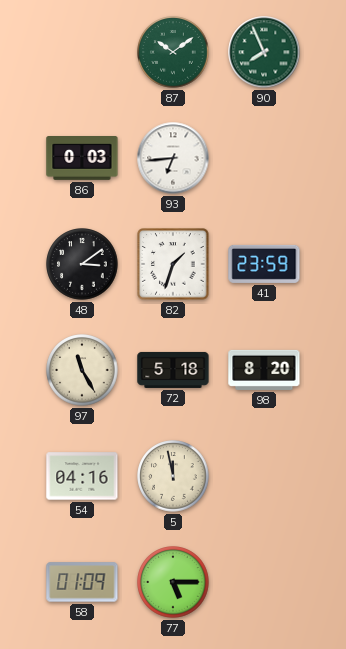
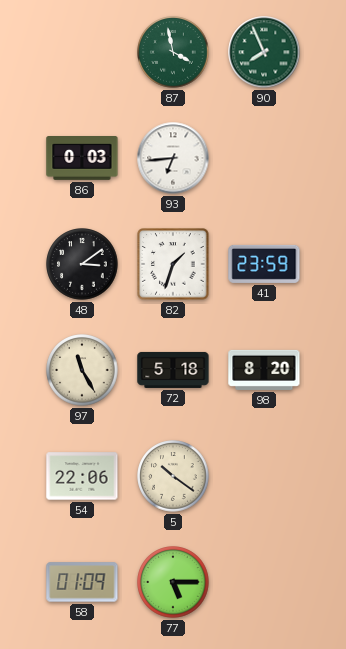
87: 10:09 -> 3:58
54: 04:16 -> 22:06
5: 11:58 -> 10:21
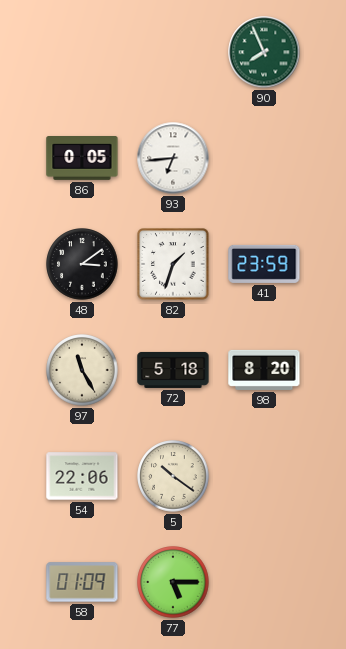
87: 3:58 -> none
86: 0:03 -> 0:05
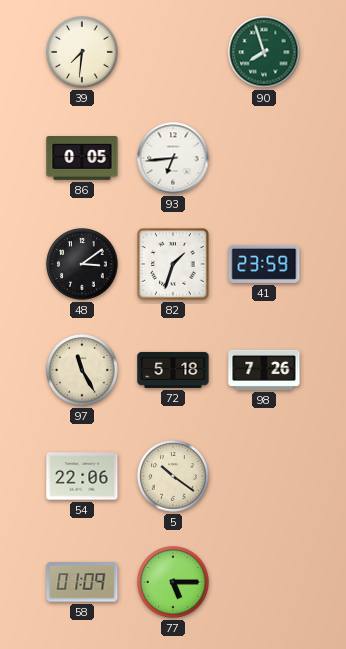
39: none -> 7:31
90: 7:56 -> 7:57
98: 8:20 -> 7:26
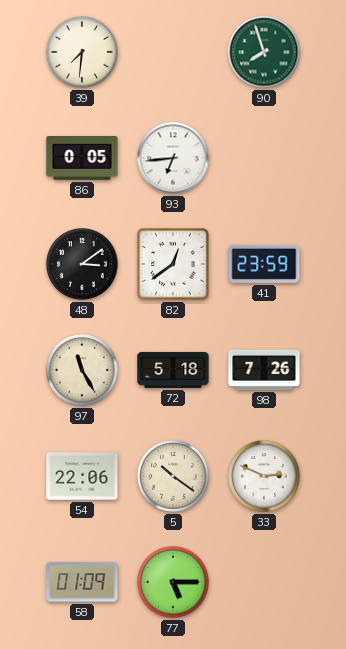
82: 1:33 -> 12:39
33: none -> 2:49
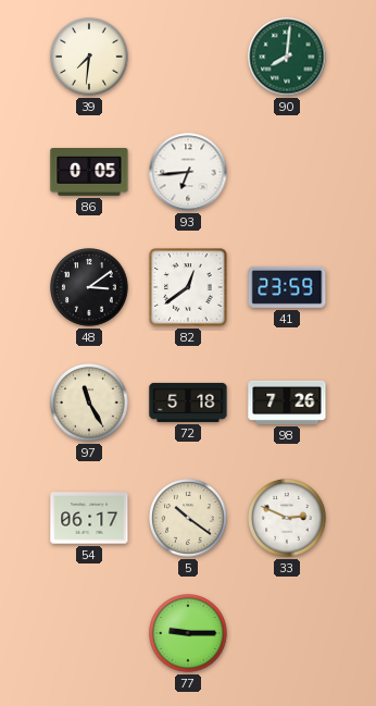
90: 7:57 -> 8:01
54: 22:06 -> 06:17
58: 01:09 -> none
77: 5:15 -> 9:15
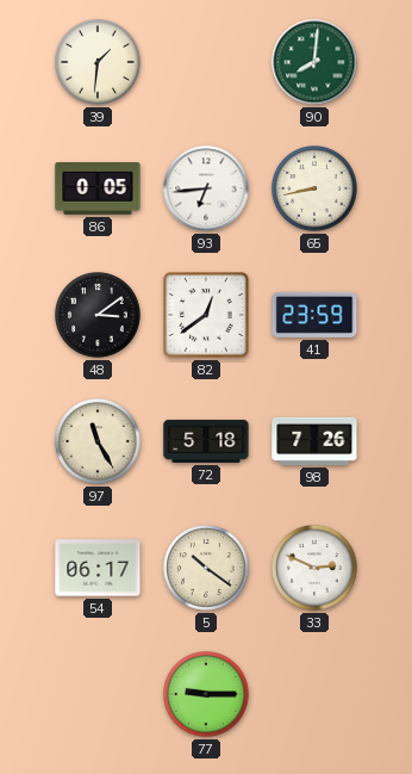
39: 7:31 -> 1:31
65: none -> 8:43
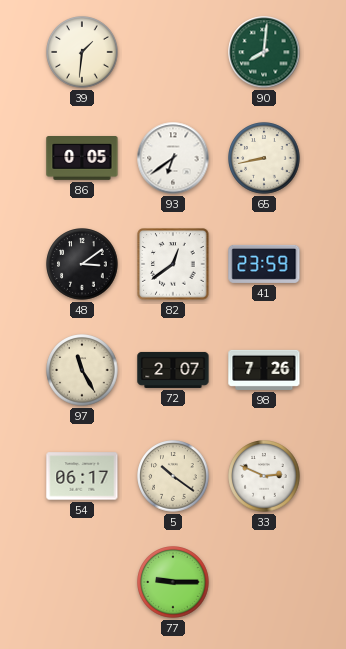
93: 6:44 -> 6:39
72: 5:18 -> 2:07
